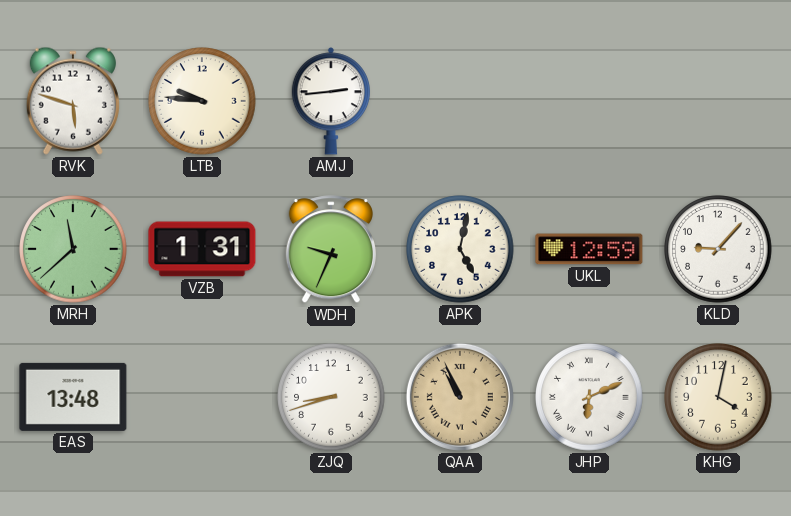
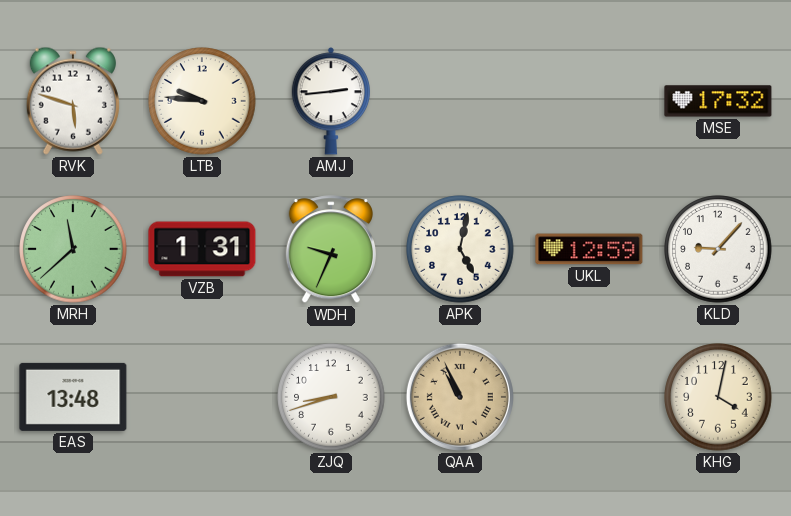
MSE: none -> 17:32
JHP: 6:11 -> none
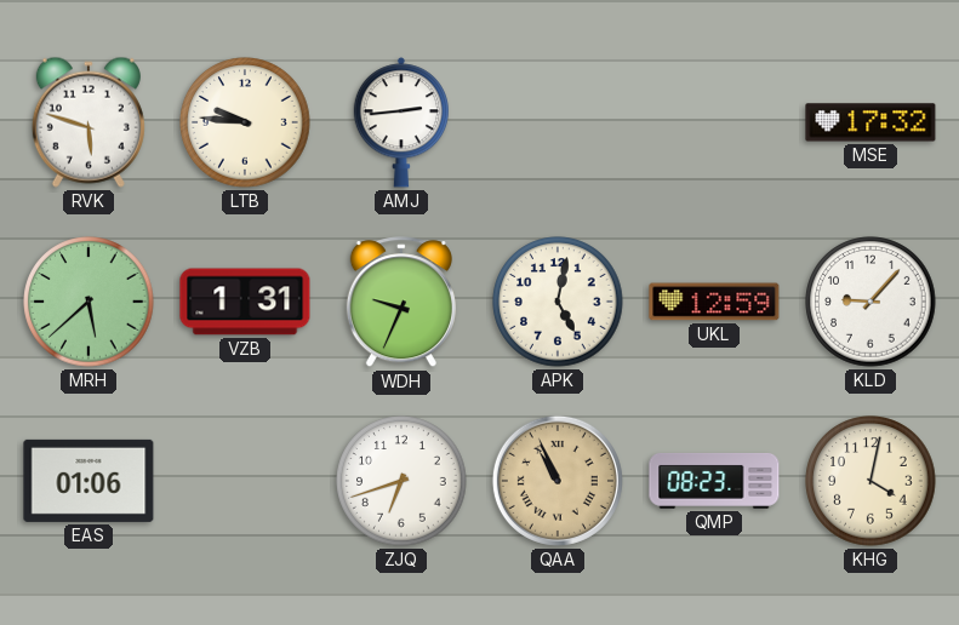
MRH: 11:38 -> 5:38
EAS: 13:48 -> 01:06
ZJQ: 8:42 -> 6:42
QMP: none -> 08:23
